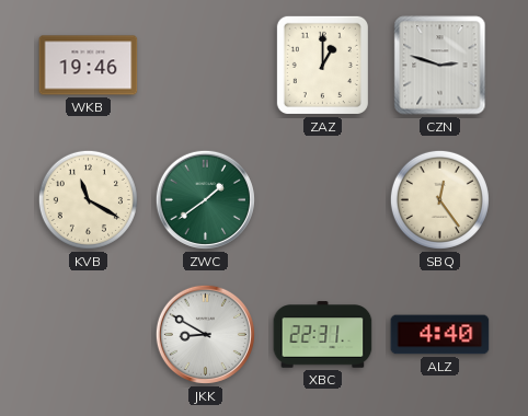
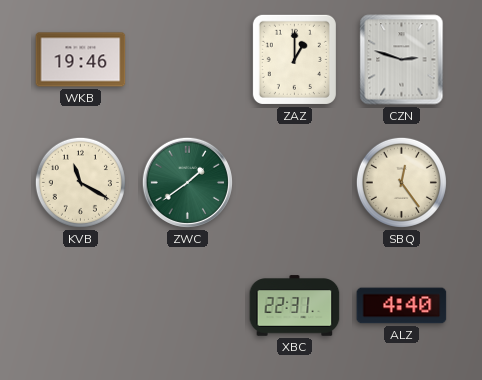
JKK: 8:50 -> none
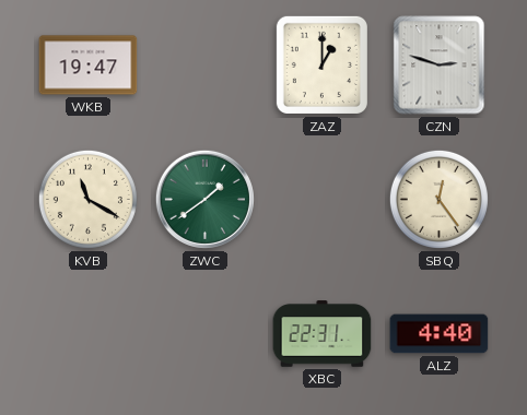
WKB: 19:46 -> 19:47
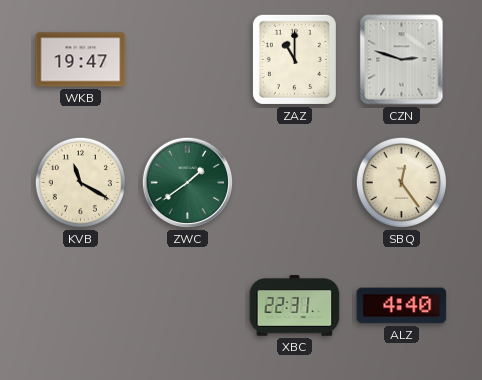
ZAZ: 1:00 -> 11:00
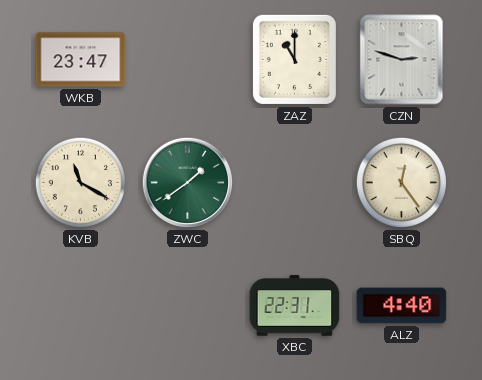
WKB: 19:47 -> 23:47
